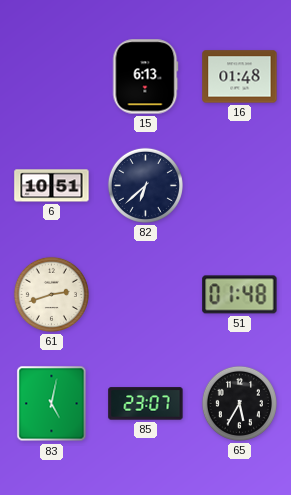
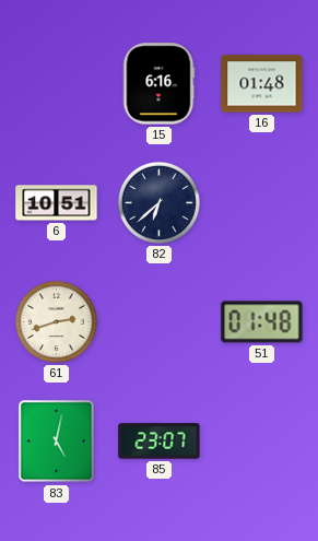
15: 6:13 -> 6:16
65: 5:35 -> none
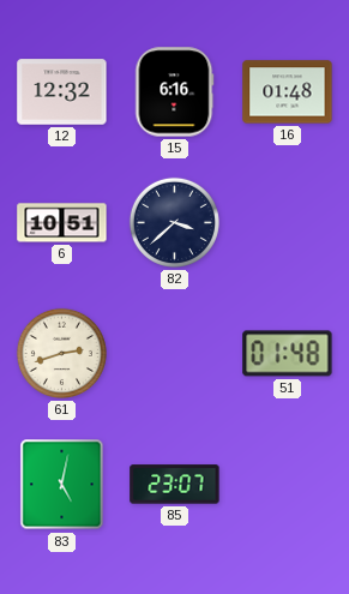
12: none -> 12:32
82: 6:38 -> 3:38
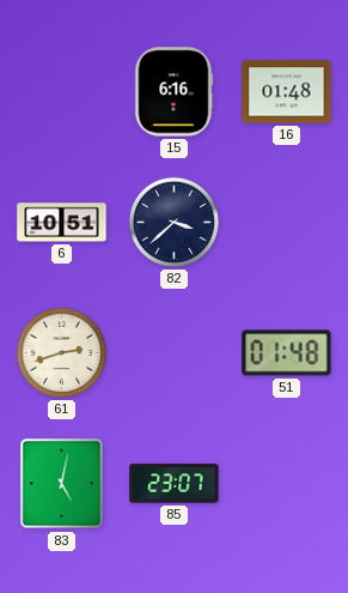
12: 12:32 -> none
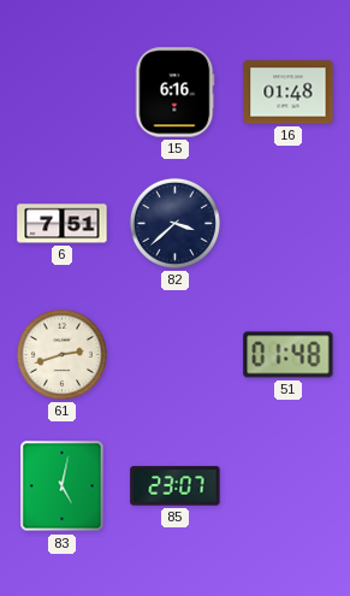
6: 10:51 -> 7:51
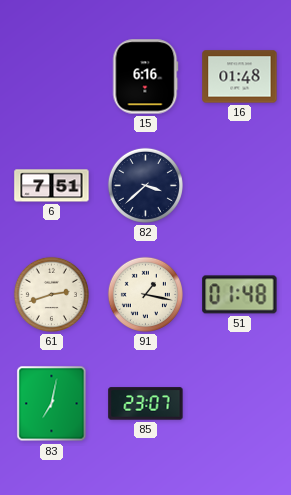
91: none -> 1:17
83: 5:02 -> 7:02
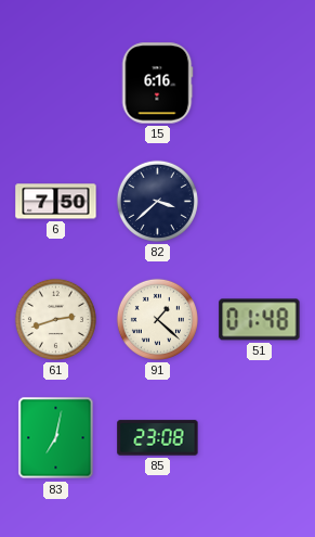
16: 01:48 -> none
6: 7:51 -> 7:50
91: 1:17 -> 1:22
85: 23:07 -> 23:08
